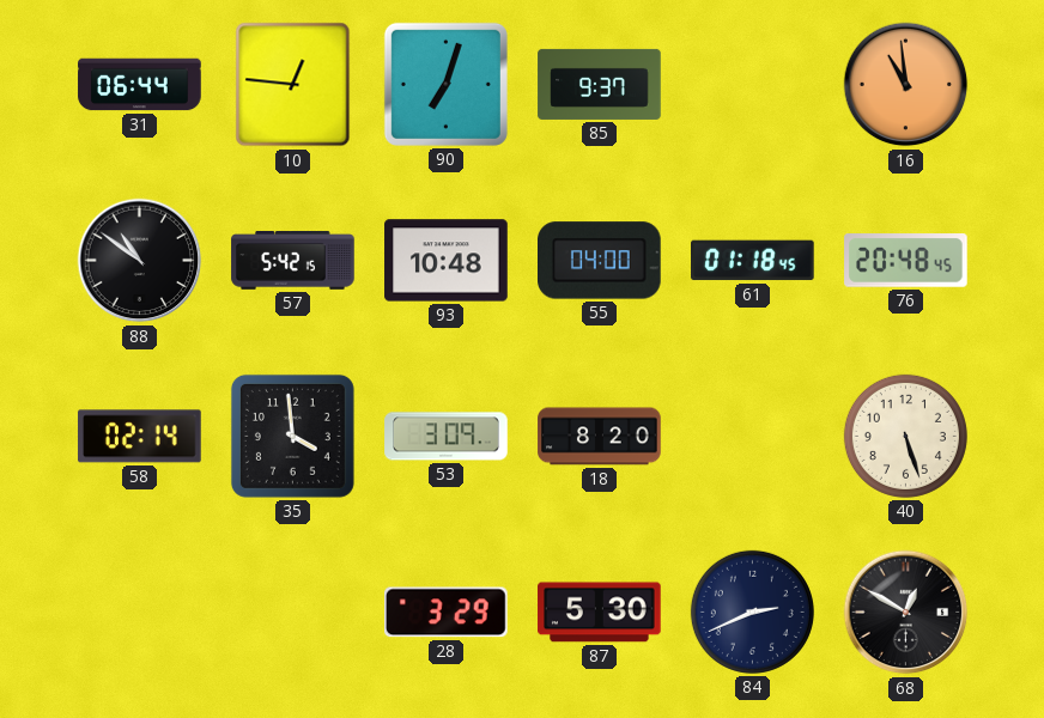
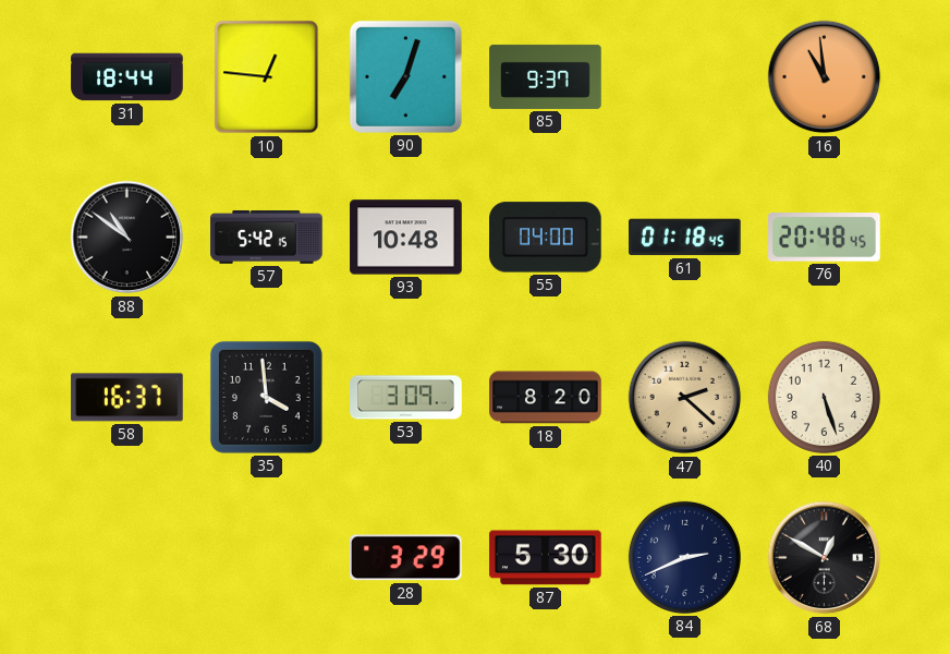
31: 06:44 -> 18:44
58: 02:14 -> 16:37
47: none -> 2:22
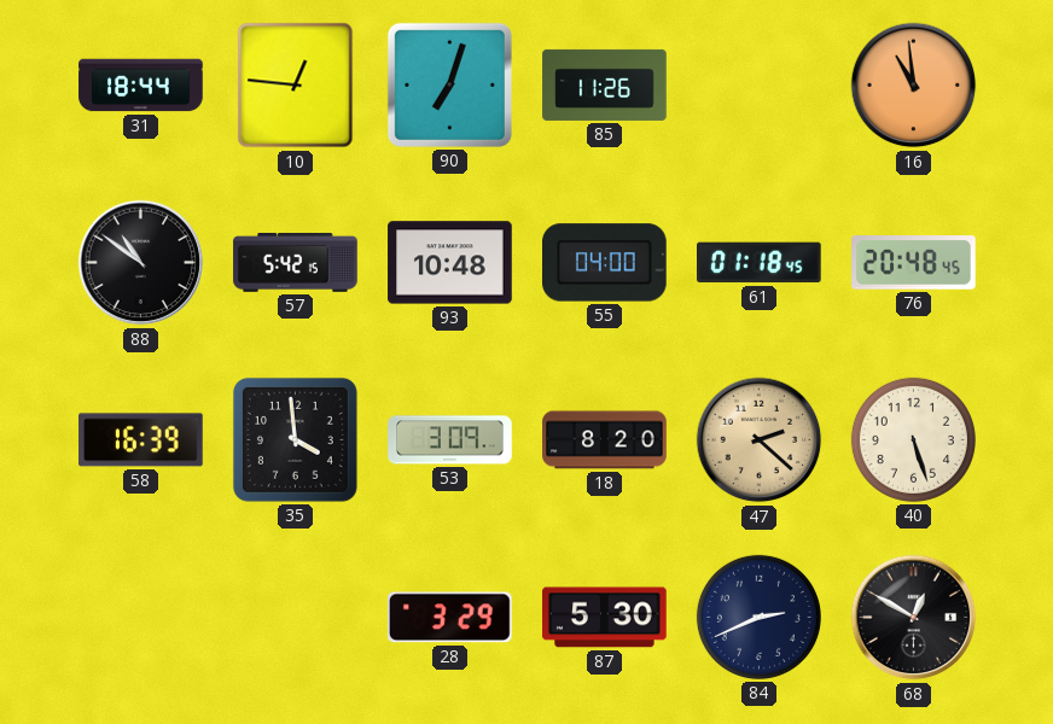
85: 9:37 -> 11:26
58: 16:37 -> 16:39
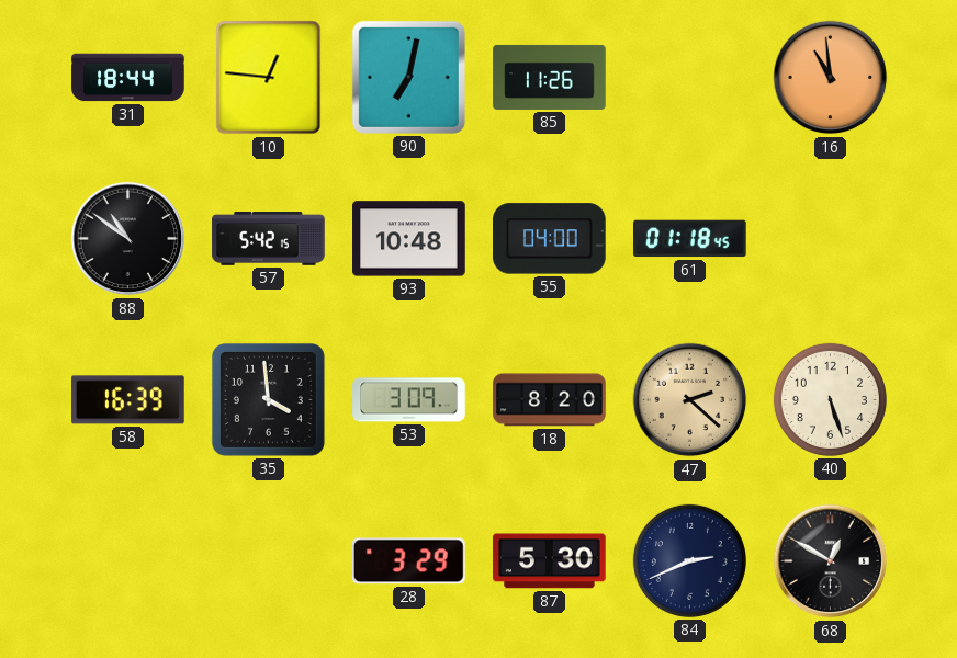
90: 7:03 -> 7:02
76: 20:48 -> none
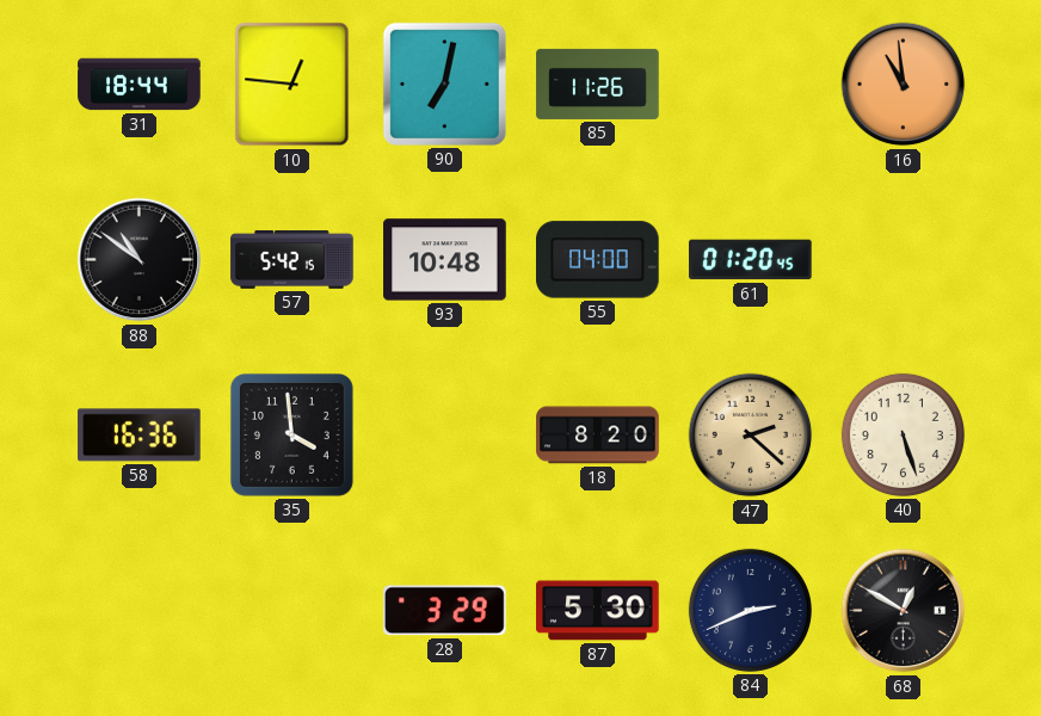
61: 01:18 -> 01:20
58: 16:39 -> 16:36
53: 3:09 -> none
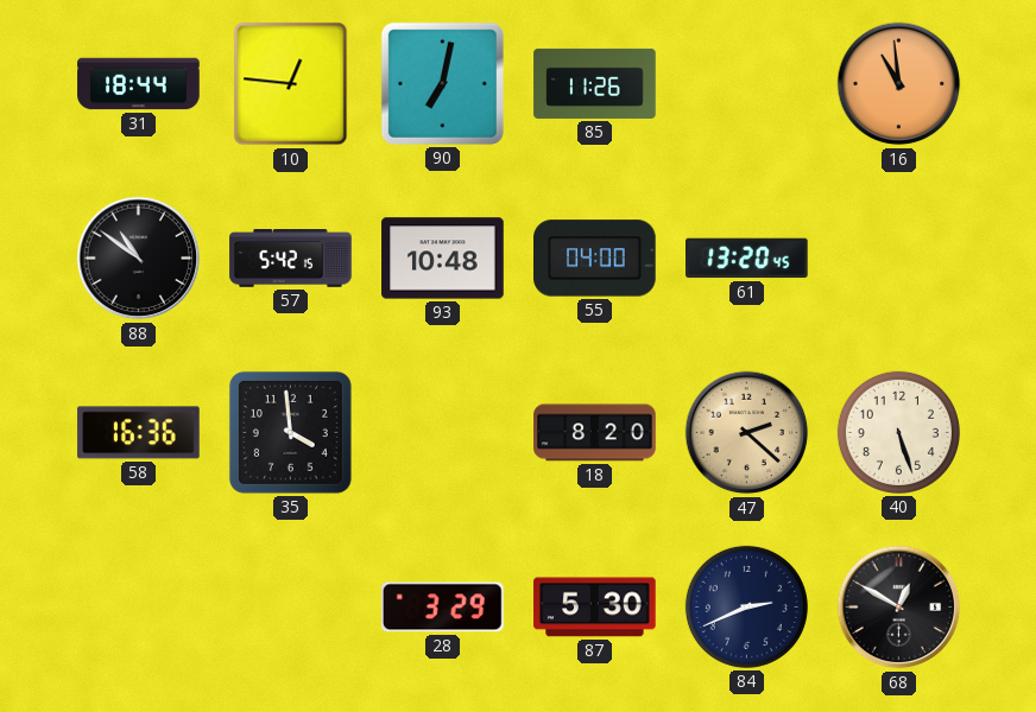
61: 01:20 -> 13:20
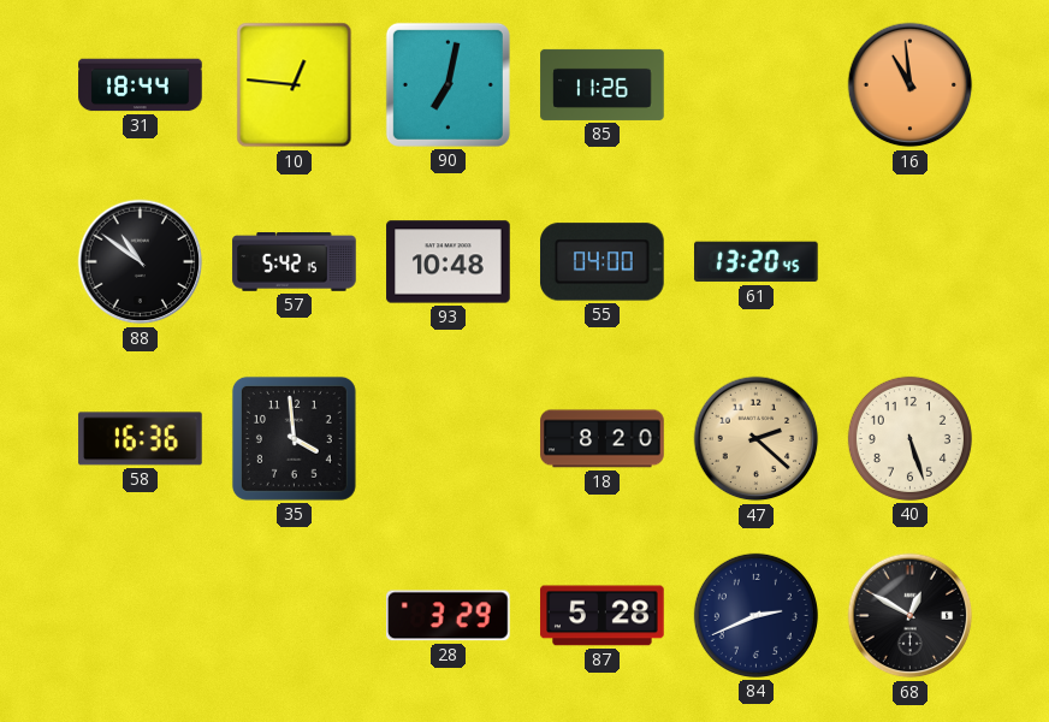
87: 5:30 -> 5:28
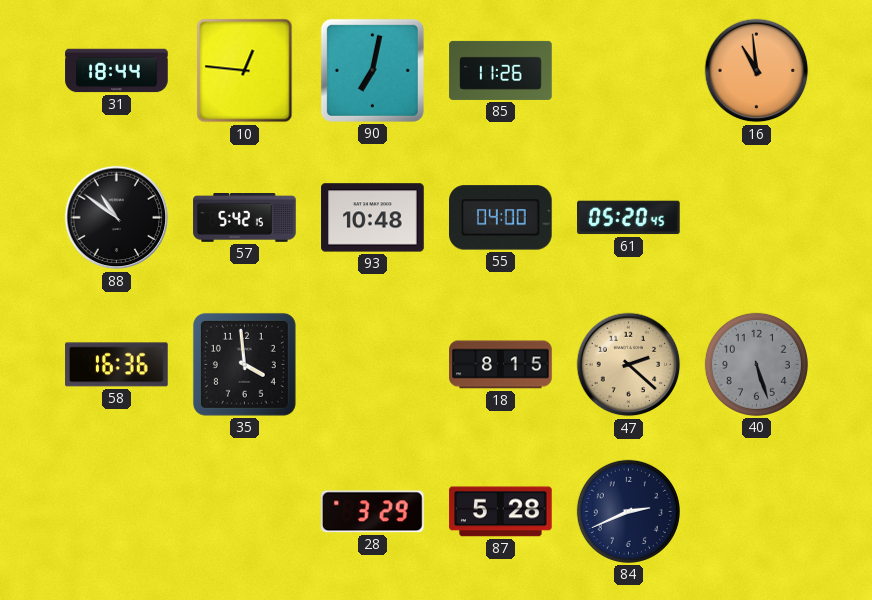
61: 13:20 -> 05:20
18: 8:20 -> 8:15
40 dial: cream -> grey
68: 12:50 -> none
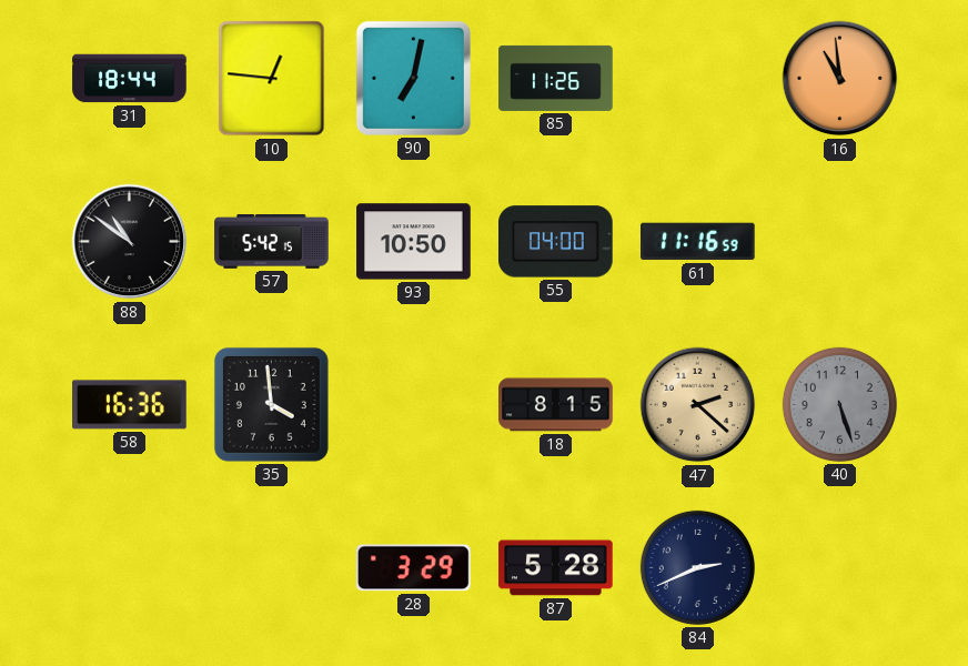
93: 10:48 -> 10:50
61: 05:20 -> 11:16
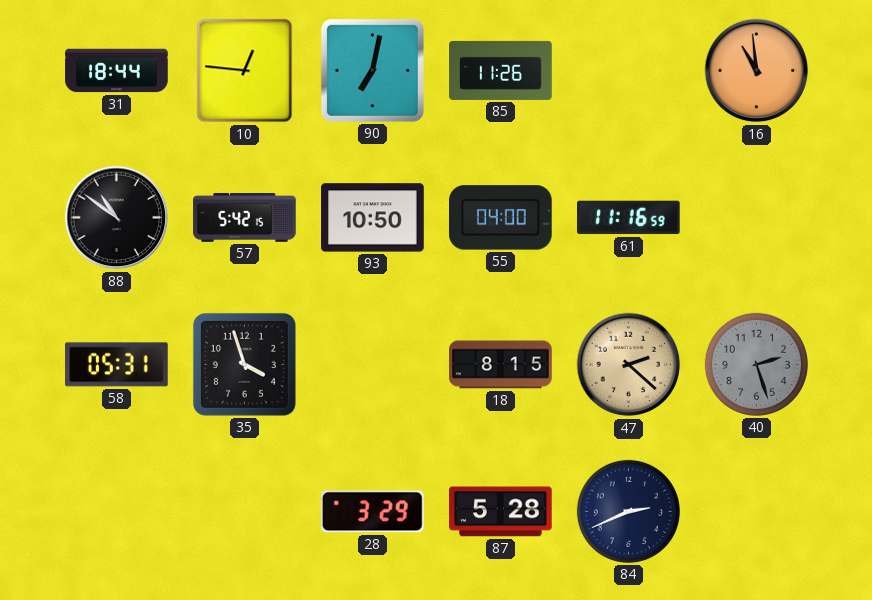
58: 16:36 -> 05:31
35: 3:59 -> 3:57
40: 5:27 -> 2:27
